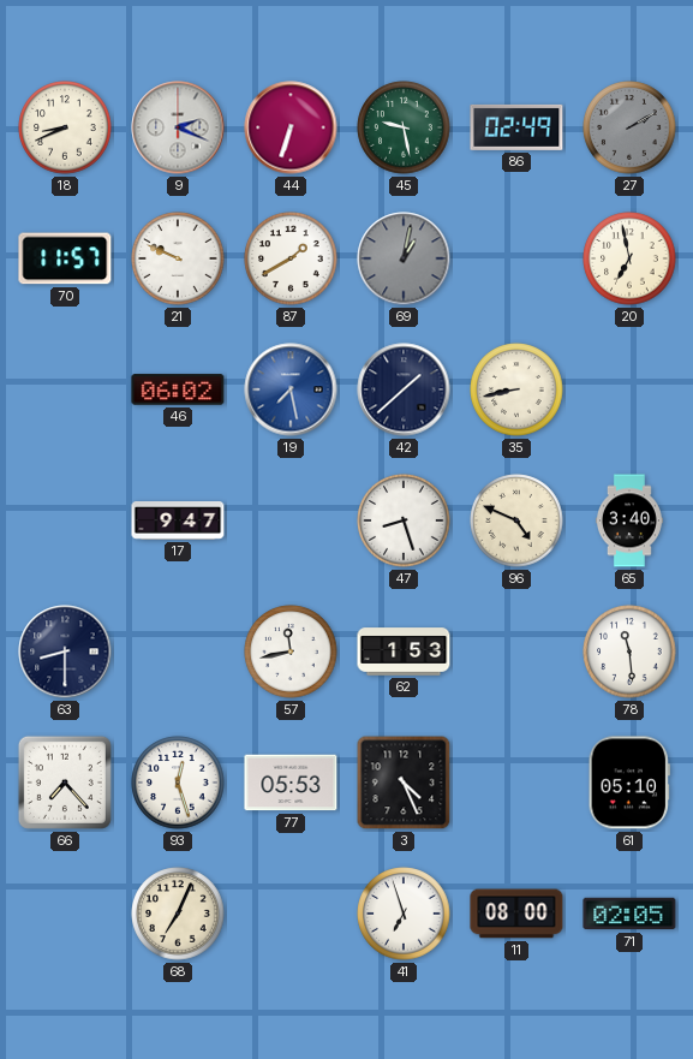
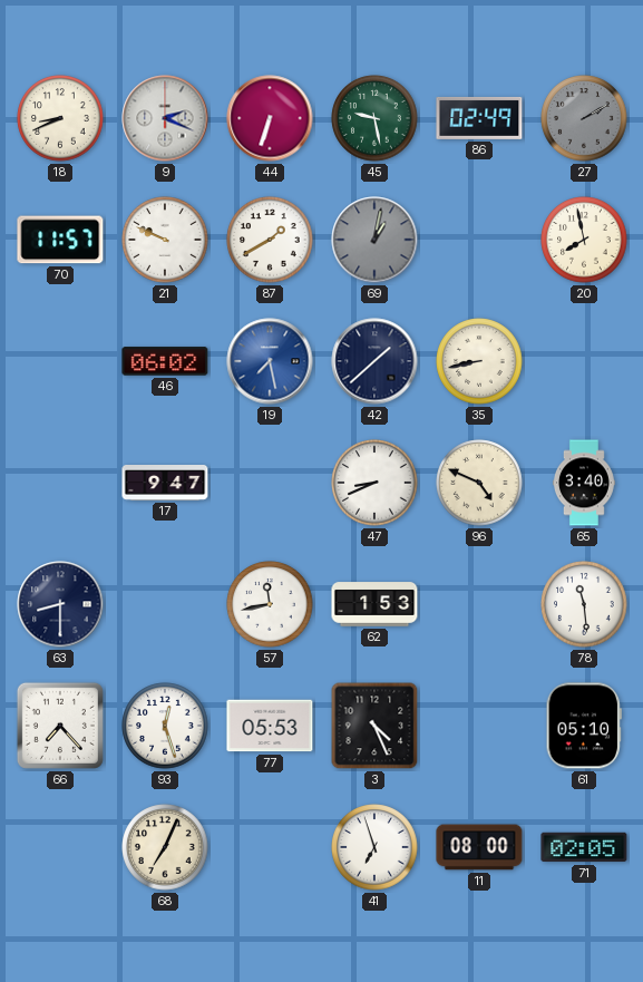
20: 6:58 -> 7:58
47: 8:27 -> 8:41
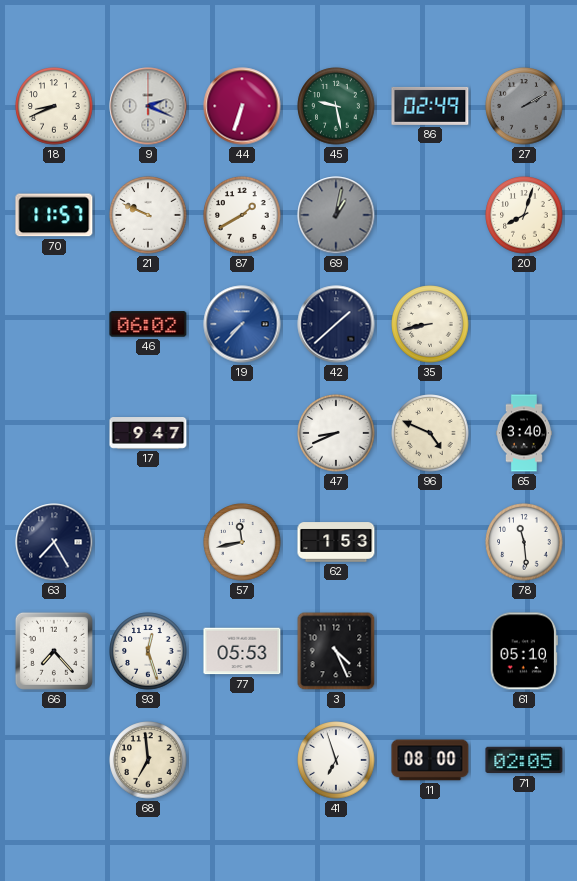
20: 7:58 -> 8:03
19: 7:28 -> 7:37
63: 8:30 -> 7:25
68: 7:04 -> 6:59
